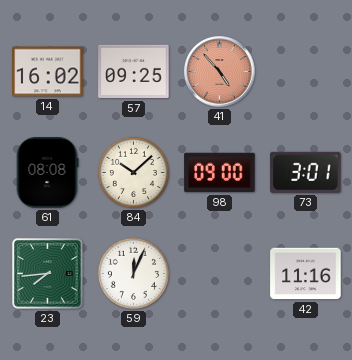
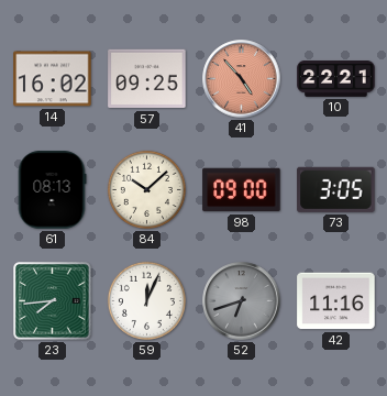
10: none -> 22:21
61: 08:08 -> 08:13
73: 3:01 -> 3:05
52: none -> 6:42
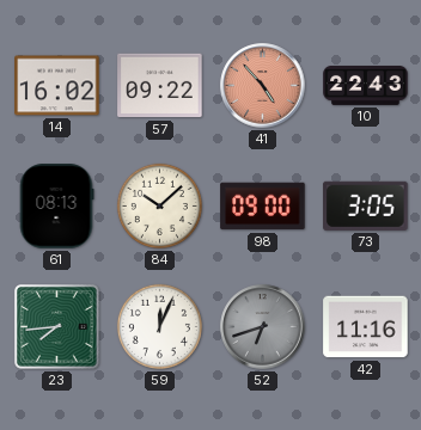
57: 09:25 -> 09:22
10: 22:21 -> 22:43
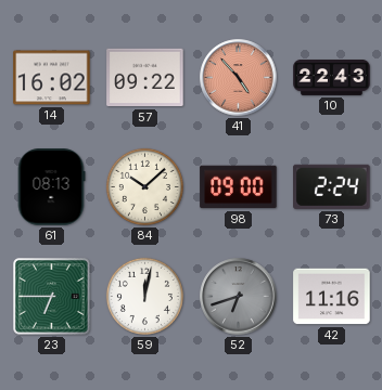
73: 3:05 -> 2:24
23: 7:44 -> 6:45
59: 12:04 -> 12:02
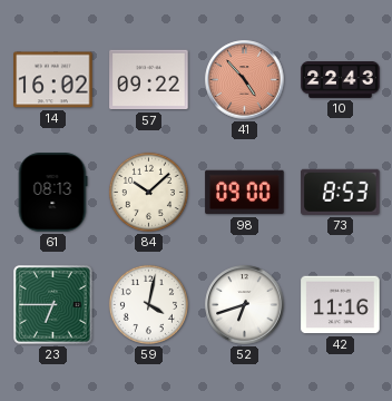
73: 2:24 -> 8:53
59: 12:02 -> 4:02
52 dial: grey -> white
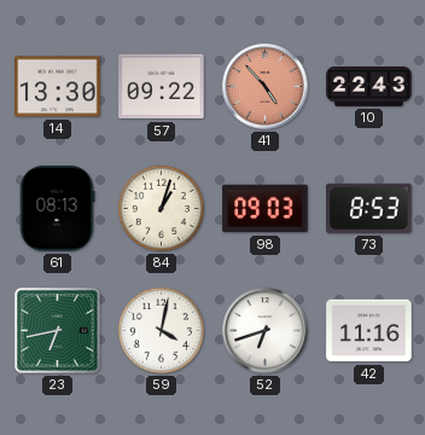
14: 16:02 -> 13:30
84: 10:08 -> 1:03
98: 09:00 -> 09:03
23: 6:45 -> 6:43
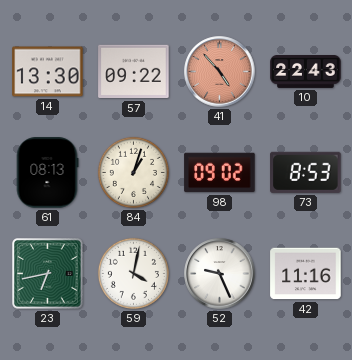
98: 09:03 -> 09:02
52: 6:42 -> 9:26
